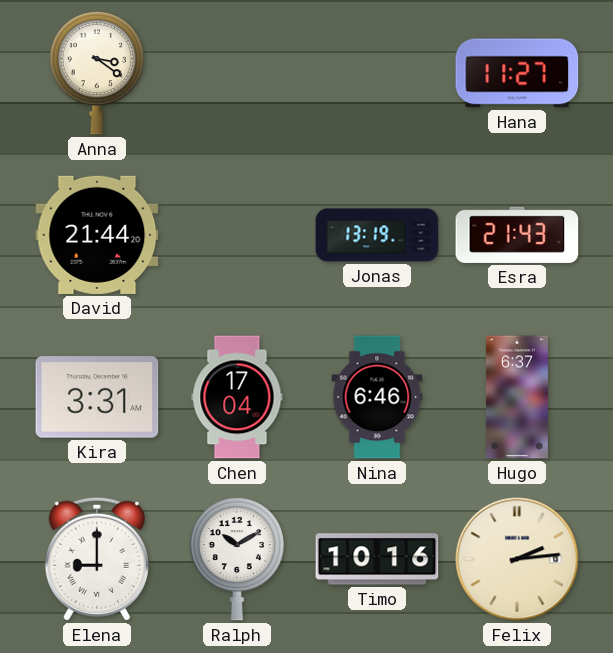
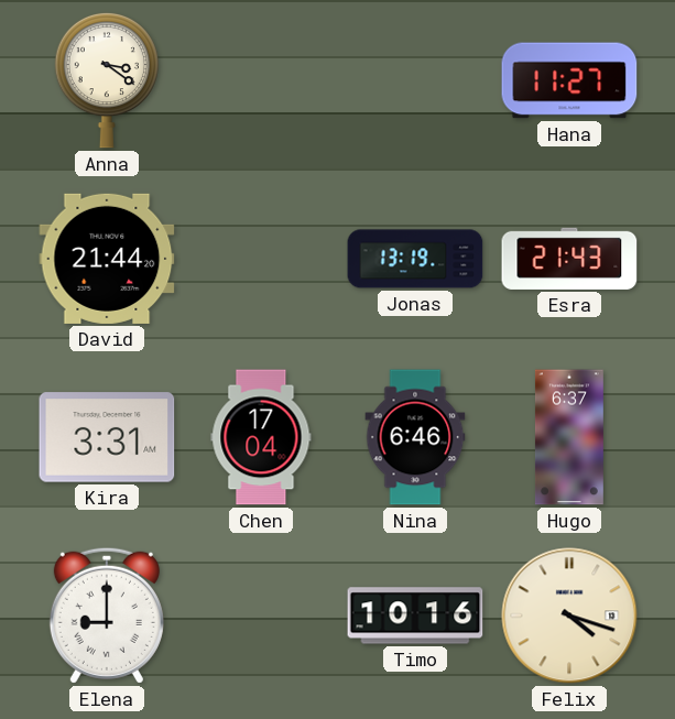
Ralph: 10:10 -> none
Felix: 2:14 -> 4:18
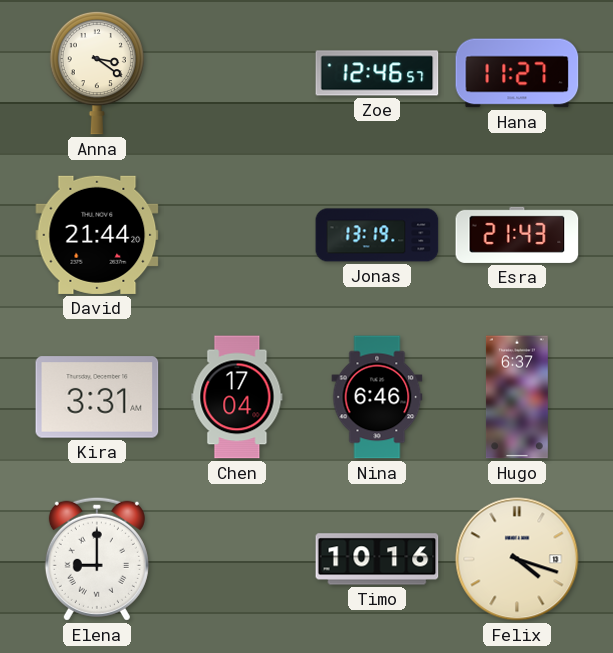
Zoe: none -> 12:46
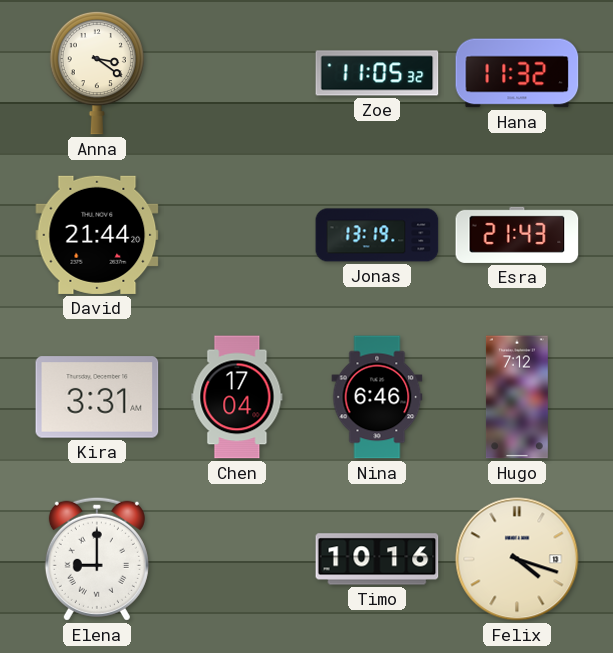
Zoe: 12:46 -> 11:05
Hana: 11:27 -> 11:32
Hugo: 6:37 -> 7:12
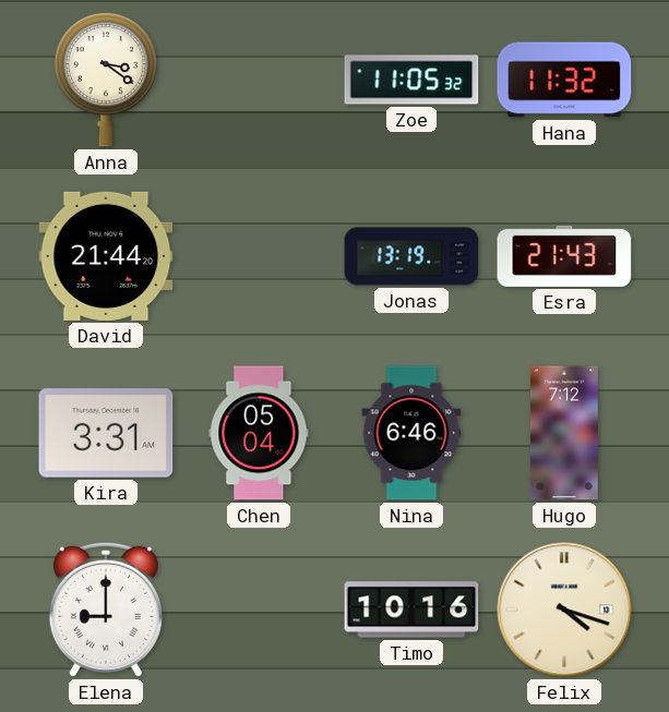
Chen: 17:04 -> 05:04
